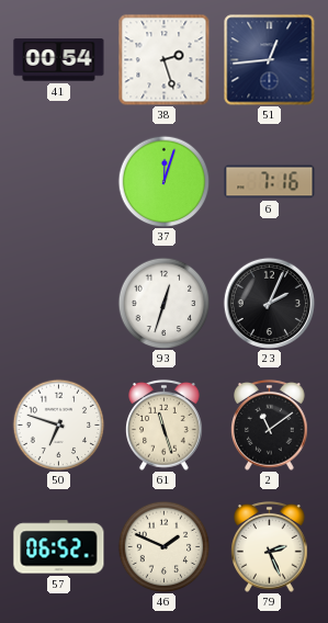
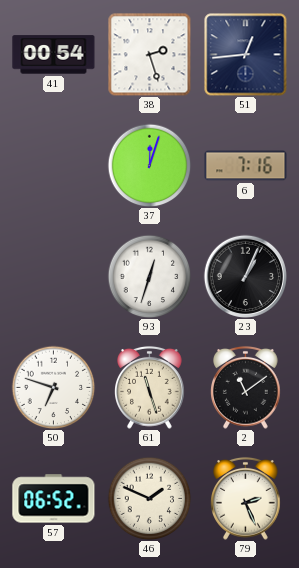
23: 2:04 -> 1:04
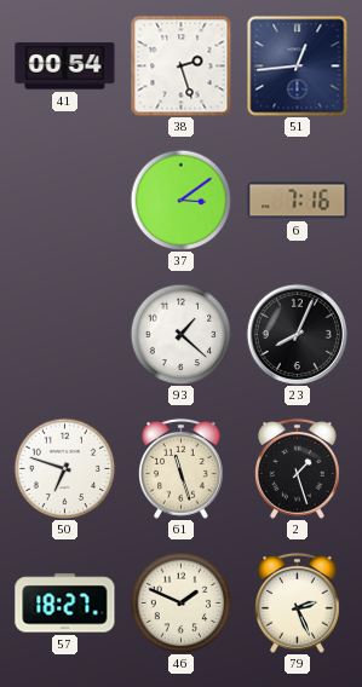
37: 12:03 -> 3:09
93: 12:33 -> 1:22
23: 1:04 -> 8:04
2: 11:09 -> 1:27
57: 06:52 -> 18:27
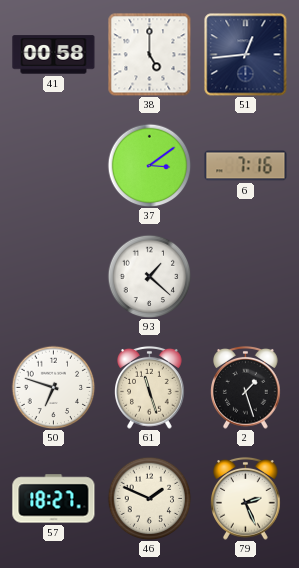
41: 00:54 -> 00:58
38: 2:27 -> 5:00
23: 8:04 -> none
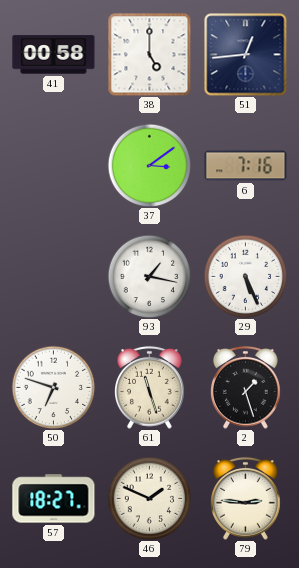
93: 1:22 -> 1:17
29: none -> 5:26
79: 2:26 -> 2:46
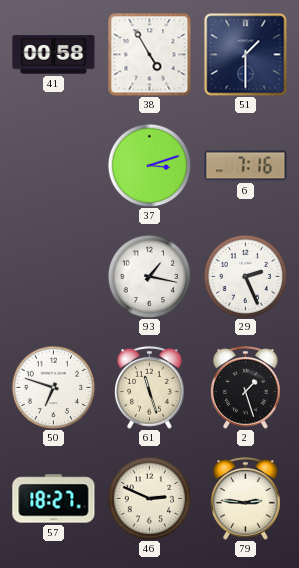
38: 5:00 -> 4:55
51: 12:44 -> 1:30
37: 3:09 -> 3:12
29: 5:26 -> 2:26
46: 1:49 -> 2:49
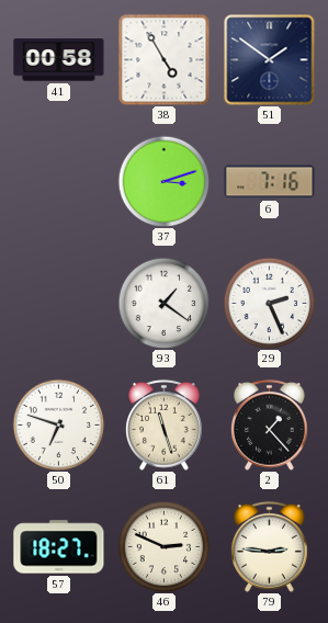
51: 1:30 -> 1:51
93: 1:17 -> 1:21
2: 1:27 -> 1:23
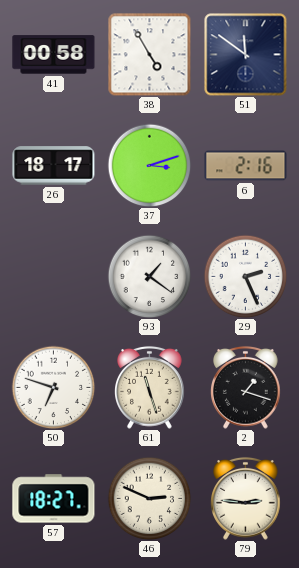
51: 1:51 -> 11:51
26: none -> 18:17
6: 7:16 -> 2:16
2: 1:23 -> 1:18
